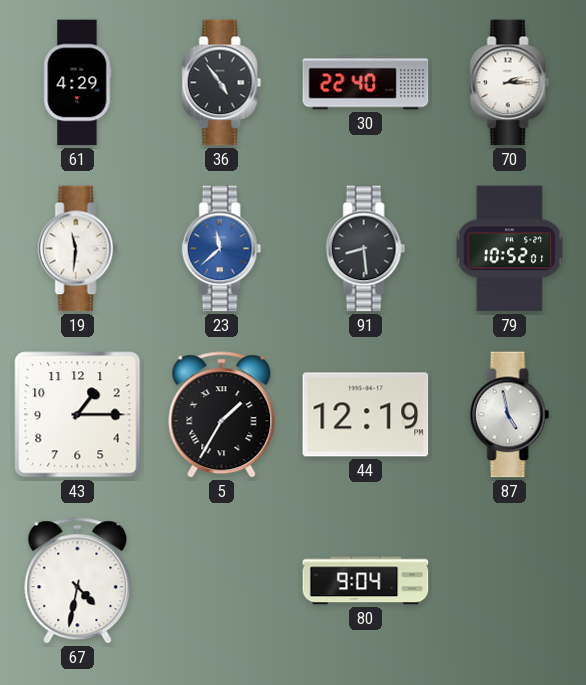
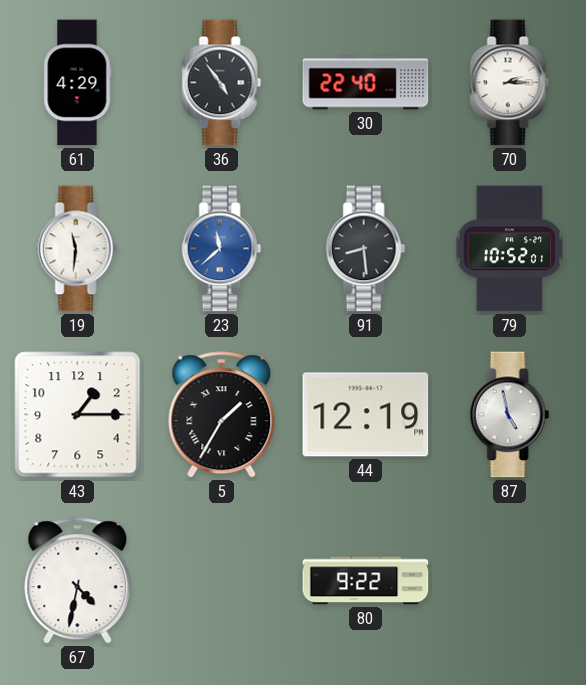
80: 9:04 -> 9:22
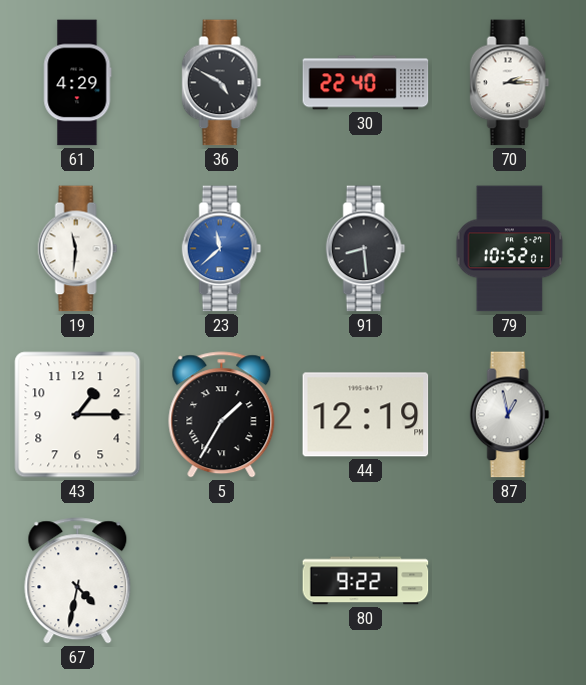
36: 4:54 -> 4:50
87: 4:58 -> 12:58
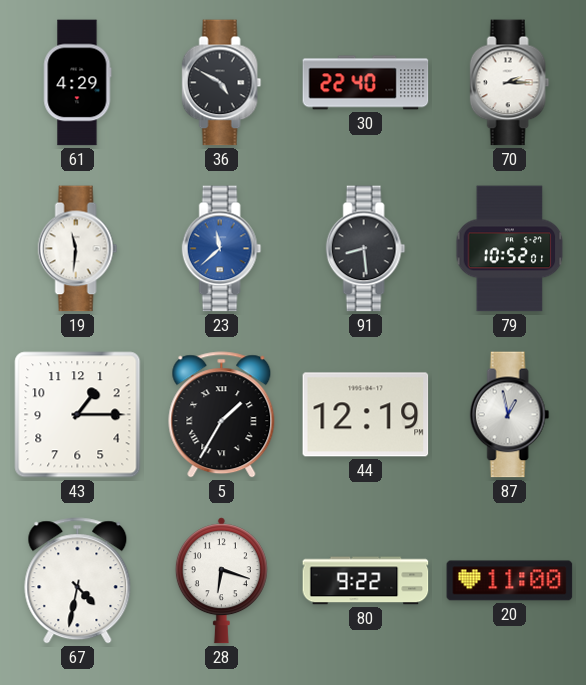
28: none -> 6:18
20: none -> 11:00
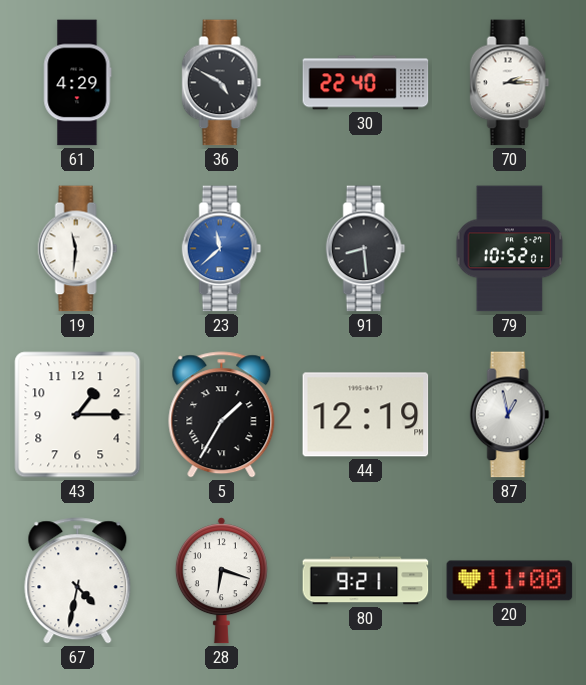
80: 9:22 -> 9:21
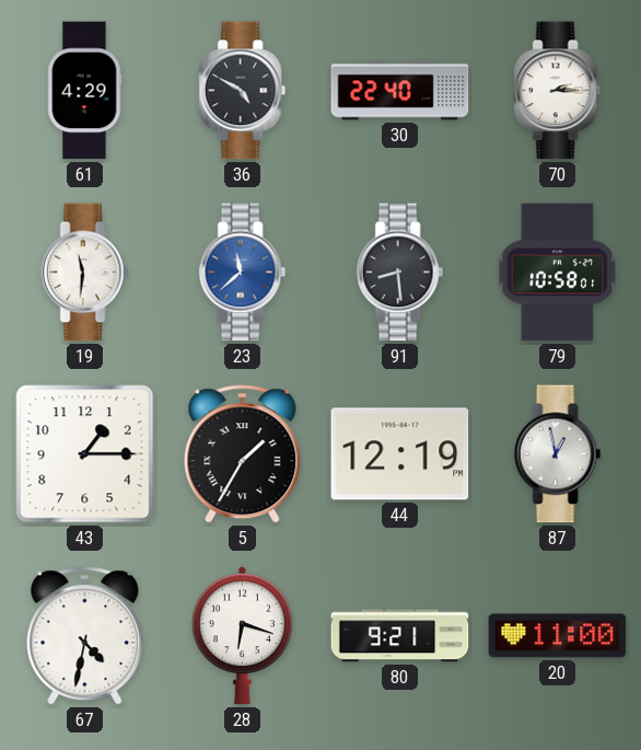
79: 10:52 -> 10:58
